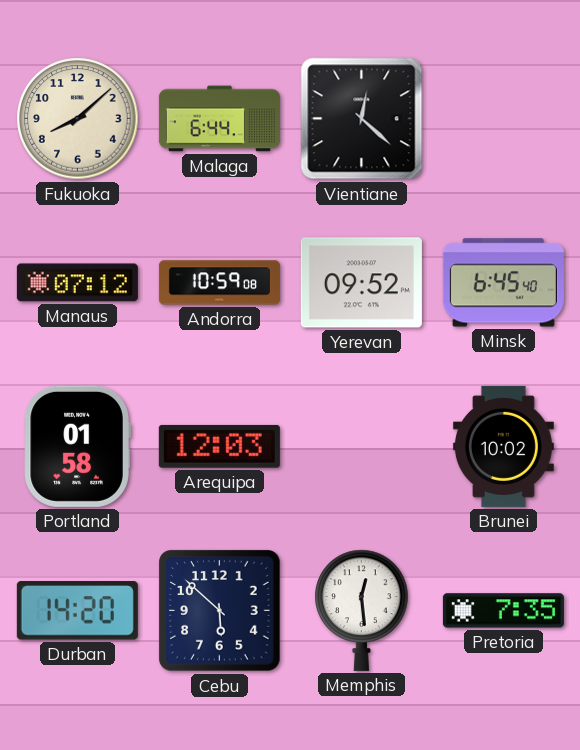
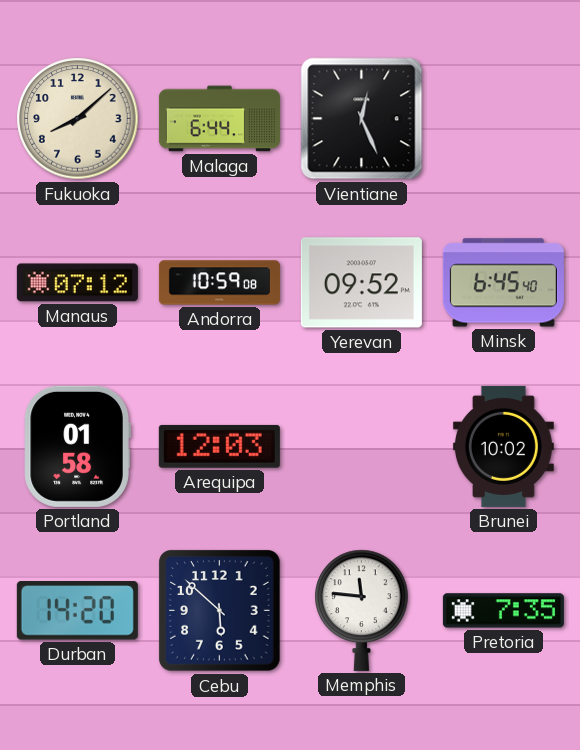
Vientiane: 12:22 -> 12:26
Memphis: 12:29 -> 11:46
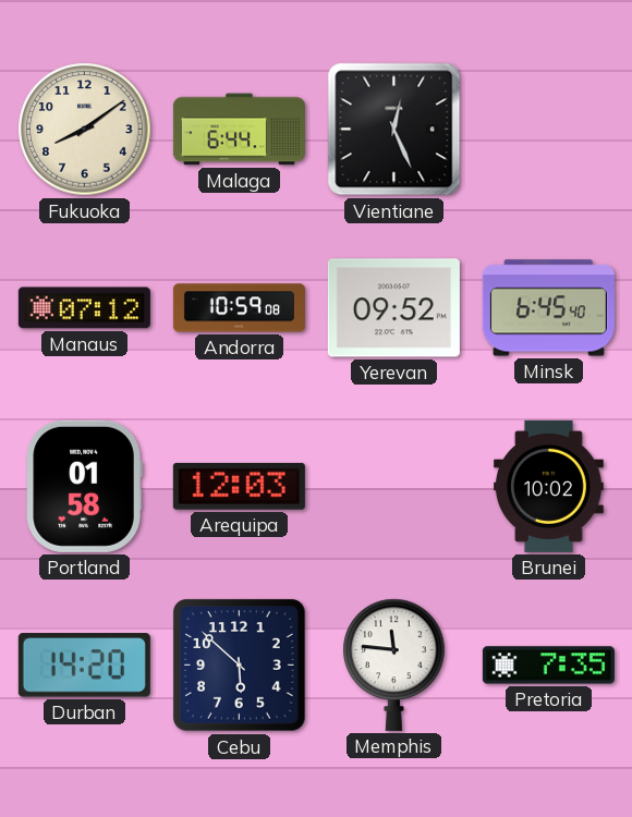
Fukuoka: 8:08 -> 8:09
